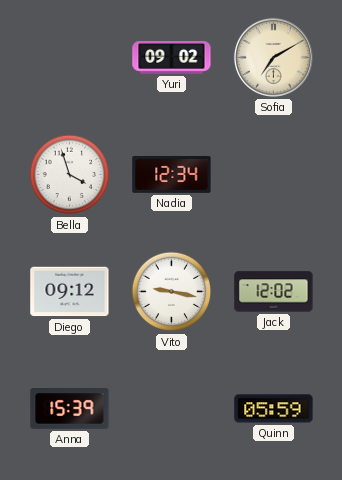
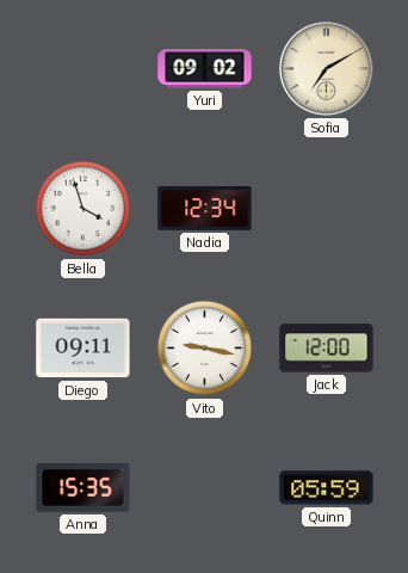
Diego: 09:12 -> 09:11
Jack: 12:02 -> 12:00
Anna: 15:39 -> 15:35
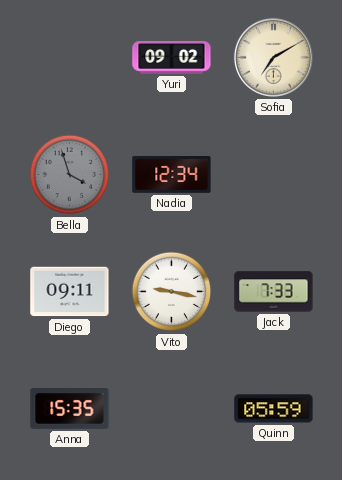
Bella dial: white -> grey
Jack: 12:00 -> 7:33
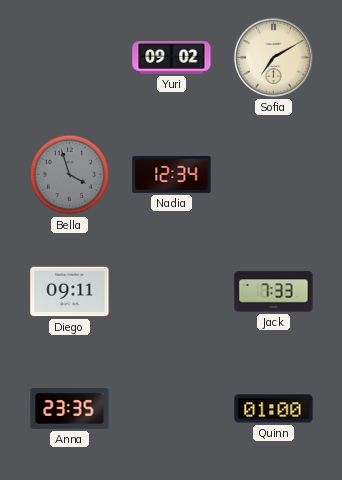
Vito: 9:17 -> none
Anna: 15:35 -> 23:35
Quinn: 05:59 -> 01:00
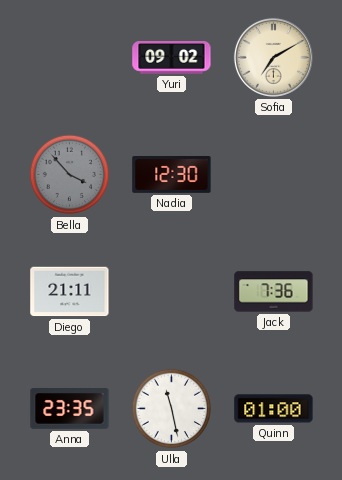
Bella: 3:57 -> 3:53
Nadia: 12:34 -> 12:30
Diego: 09:11 -> 21:11
Jack: 7:33 -> 7:36
Ulla: none -> 11:28
